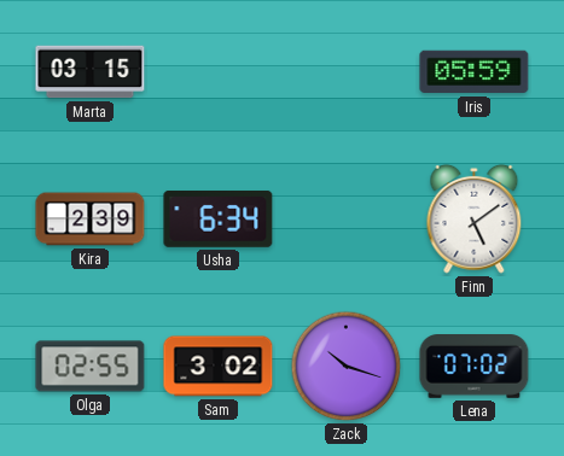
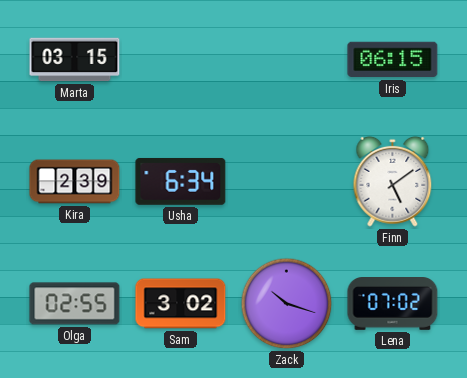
Iris: 05:59 -> 06:15
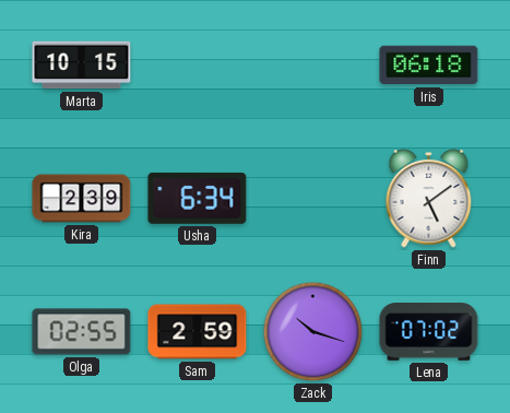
Marta: 03:15 -> 10:15
Iris: 06:15 -> 06:18
Sam: 3:02 -> 2:59
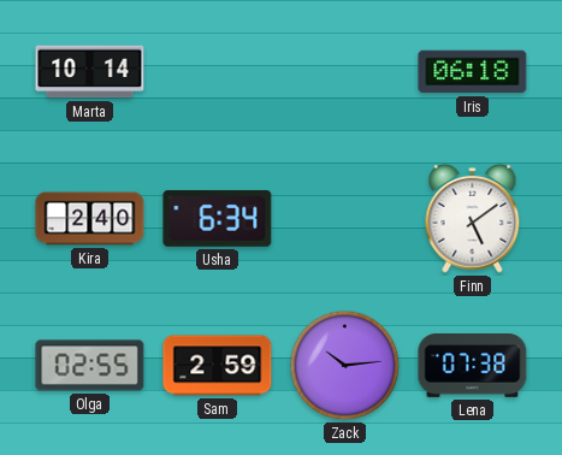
Marta: 10:15 -> 10:14
Kira: 2:39 -> 2:40
Zack: 10:18 -> 10:14
Lena: 07:02 -> 07:38
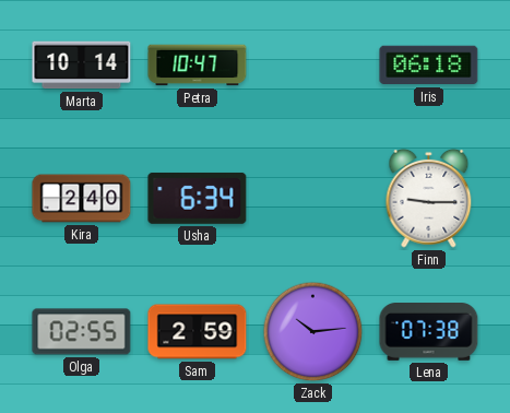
Petra: none -> 10:47
Finn: 5:09 -> 9:15
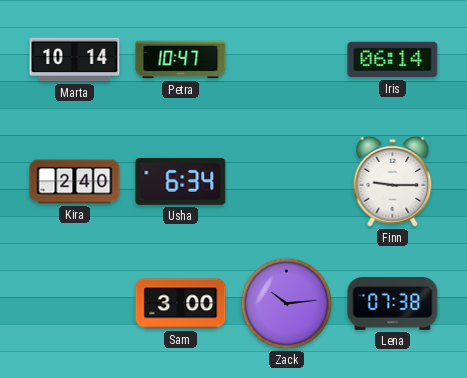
Iris: 06:18 -> 06:14
Olga: 02:55 -> none
Sam: 2:59 -> 3:00
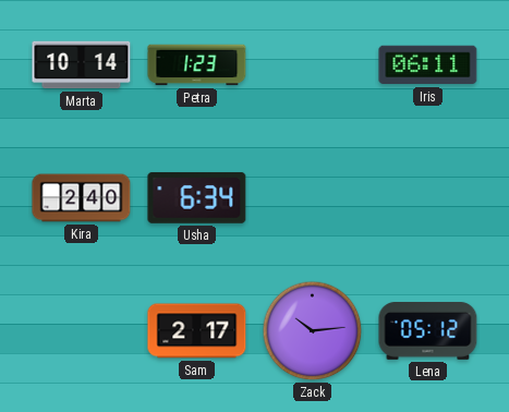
Petra: 10:47 -> 1:23
Iris: 06:14 -> 06:11
Finn: 9:15 -> none
Sam: 3:00 -> 2:17
Lena: 07:38 -> 05:12
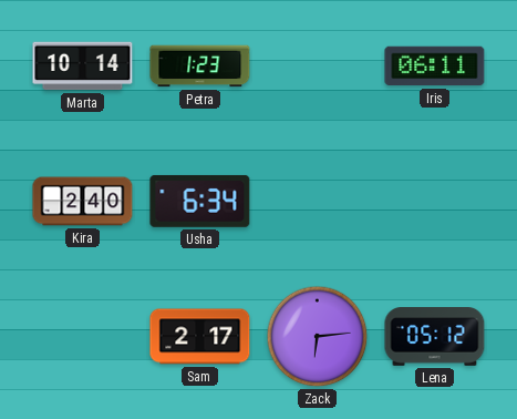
Zack: 10:14 -> 6:14
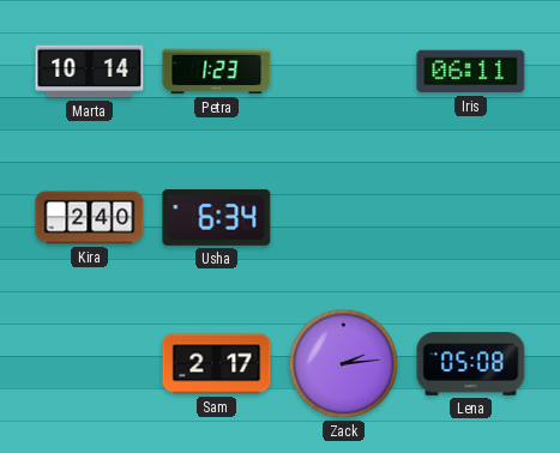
Zack: 6:14 -> 2:14
Lena: 05:12 -> 05:08
